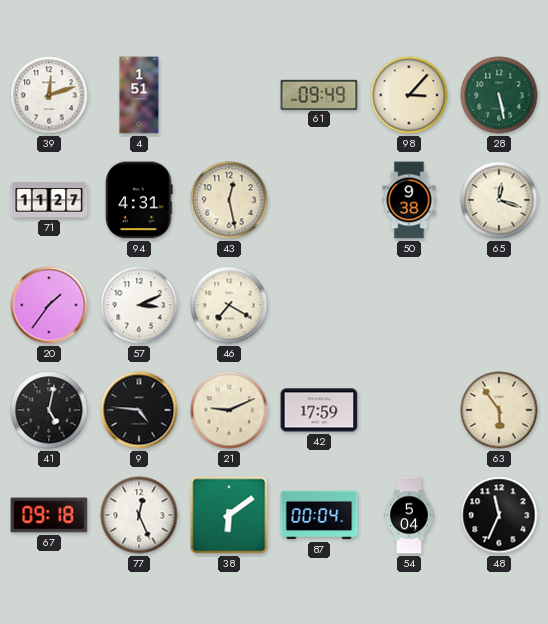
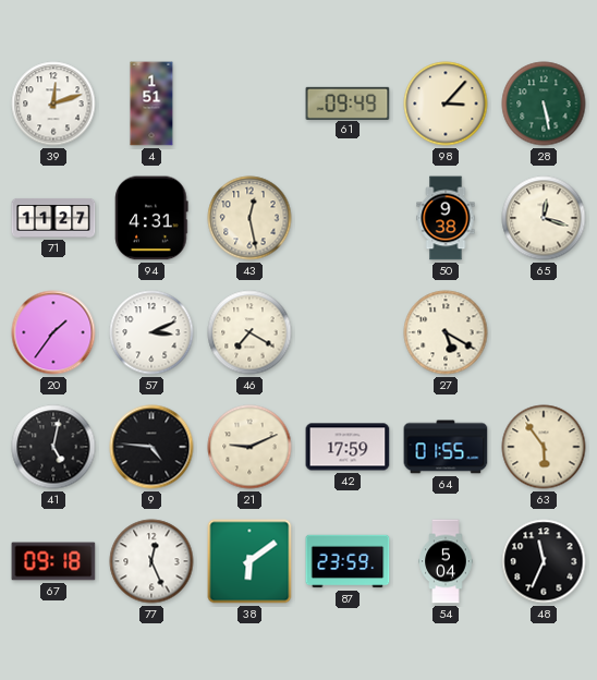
27: none -> 5:20
64: none -> 01:55
87: 00:04 -> 23:59
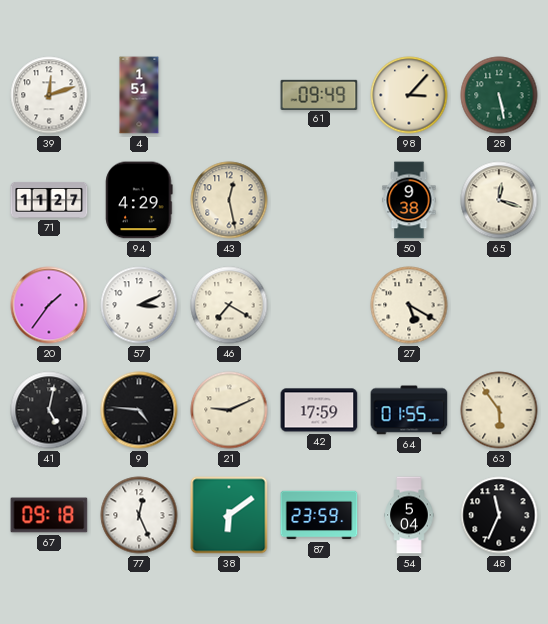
94: 4:31 -> 4:29
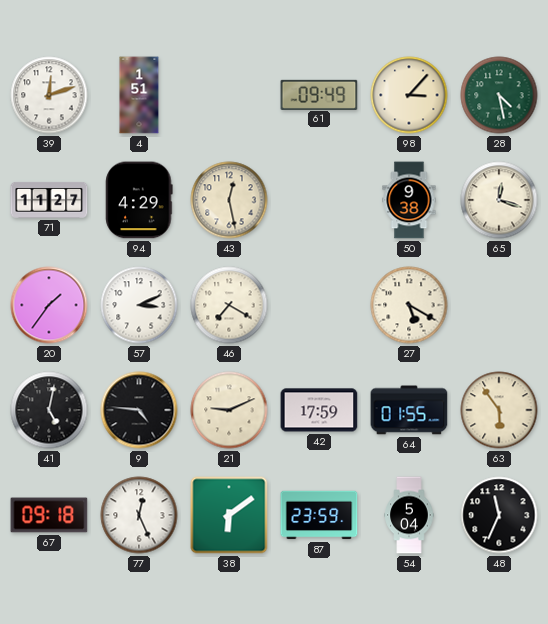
28: 5:28 -> 4:28
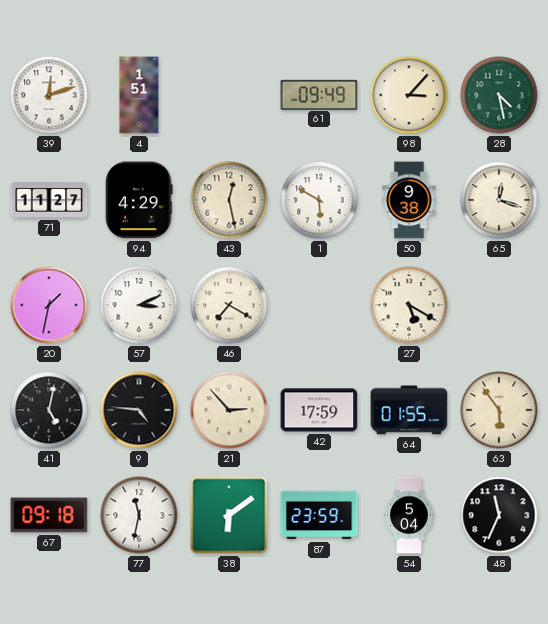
1: none -> 5:50
20: 1:36 -> 1:32
21: 9:11 -> 2:53
77: 12:26 -> 11:32
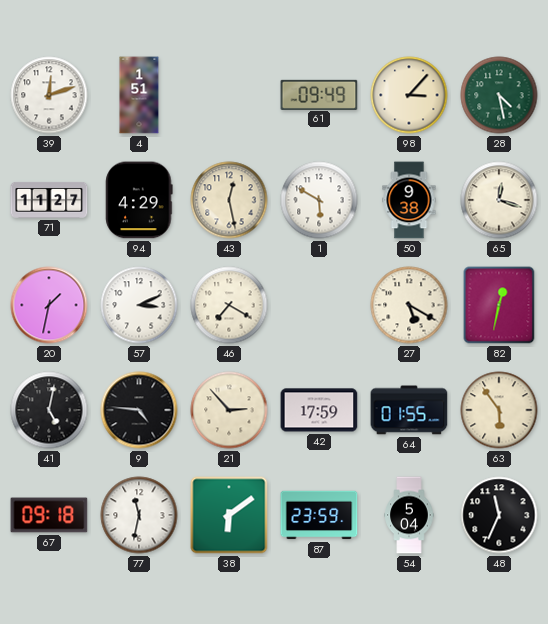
82: none -> 12:32
